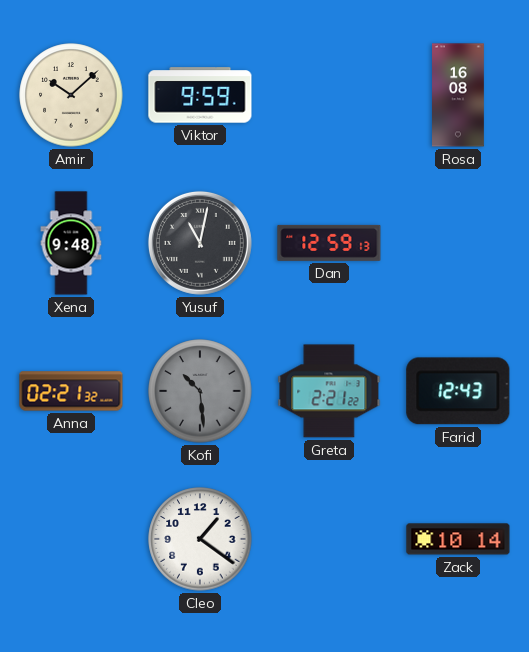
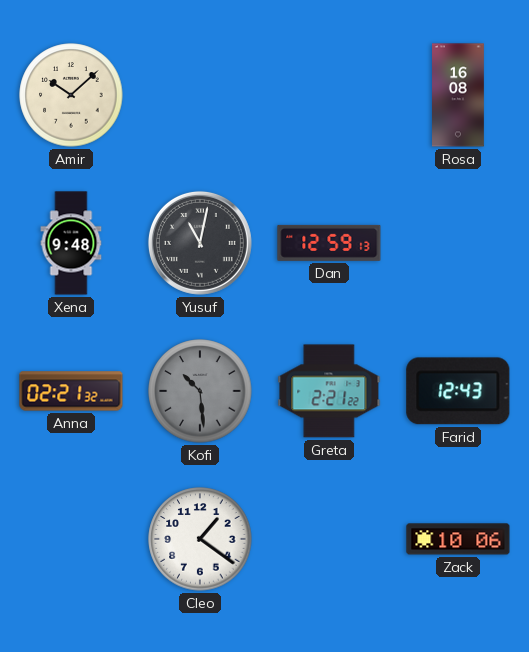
Viktor: 9:59 -> none
Zack: 10:14 -> 10:06
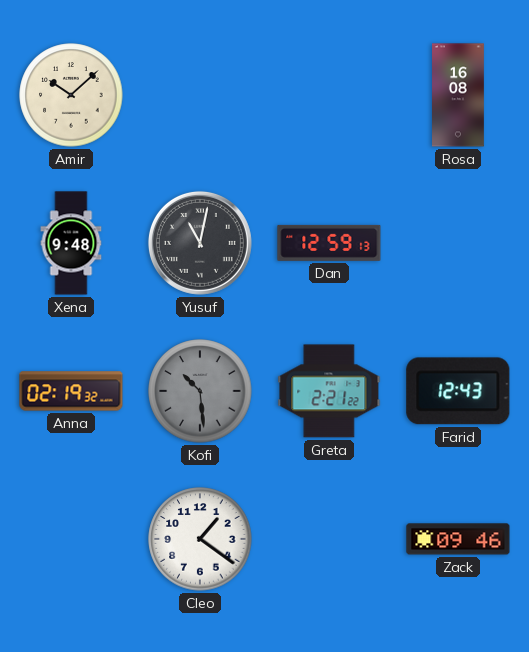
Anna: 02:21 -> 02:19
Zack: 10:06 -> 09:46
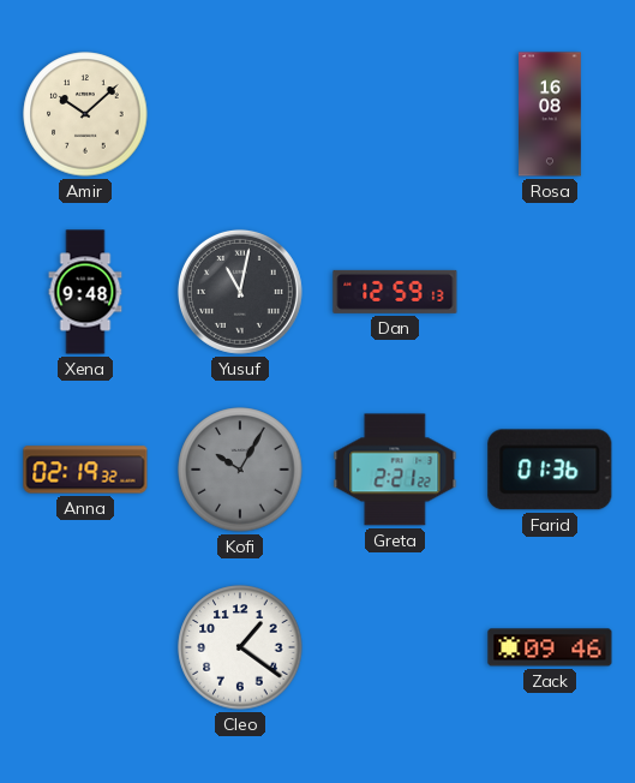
Kofi: 10:29 -> 10:05
Farid: 12:43 -> 01:36
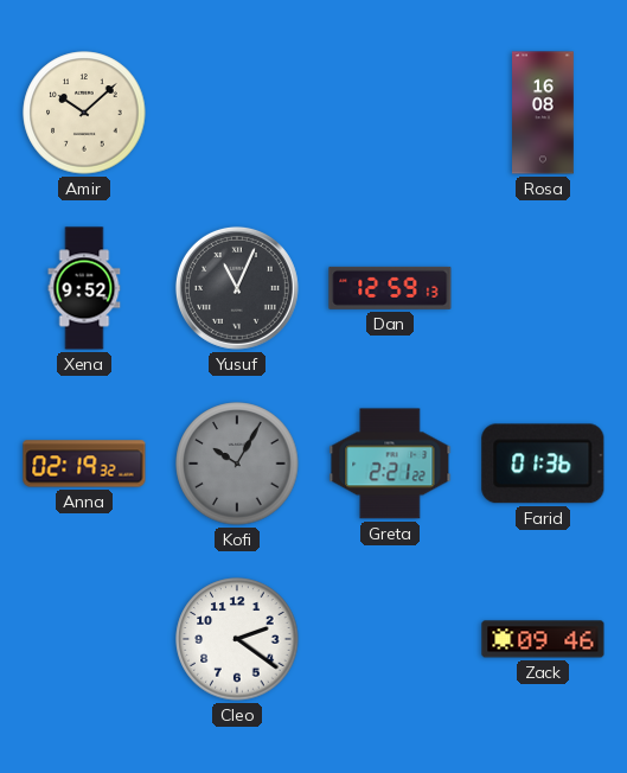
Xena: 9:48 -> 9:52
Yusuf: 11:02 -> 11:04
Cleo: 1:21 -> 2:21
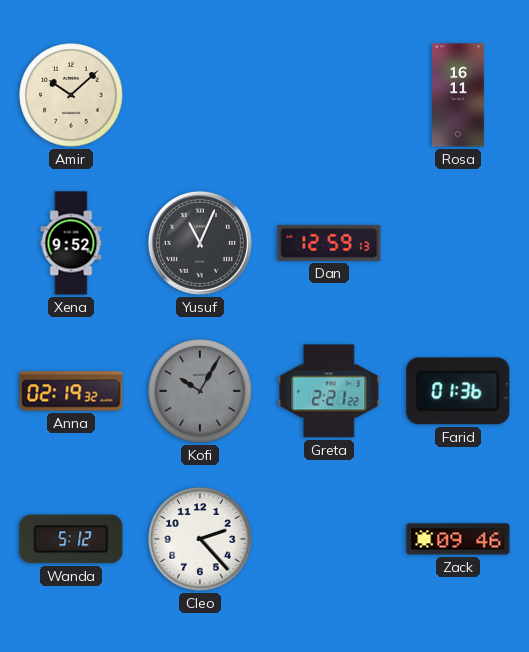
Rosa: 16:08 -> 16:11
Wanda: none -> 5:12
Cleo: 2:21 -> 2:23
